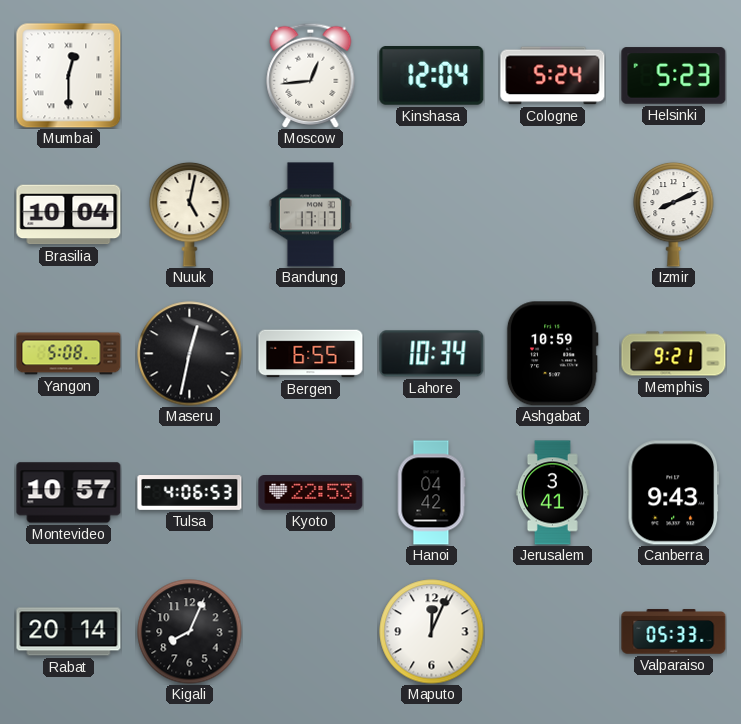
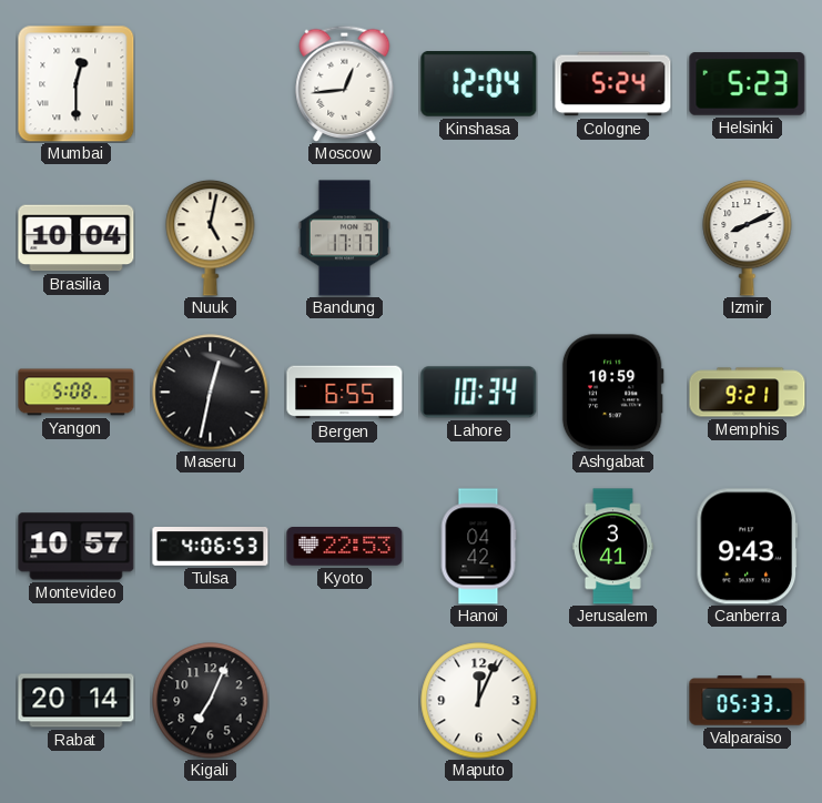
Kigali: 8:04 -> 7:04
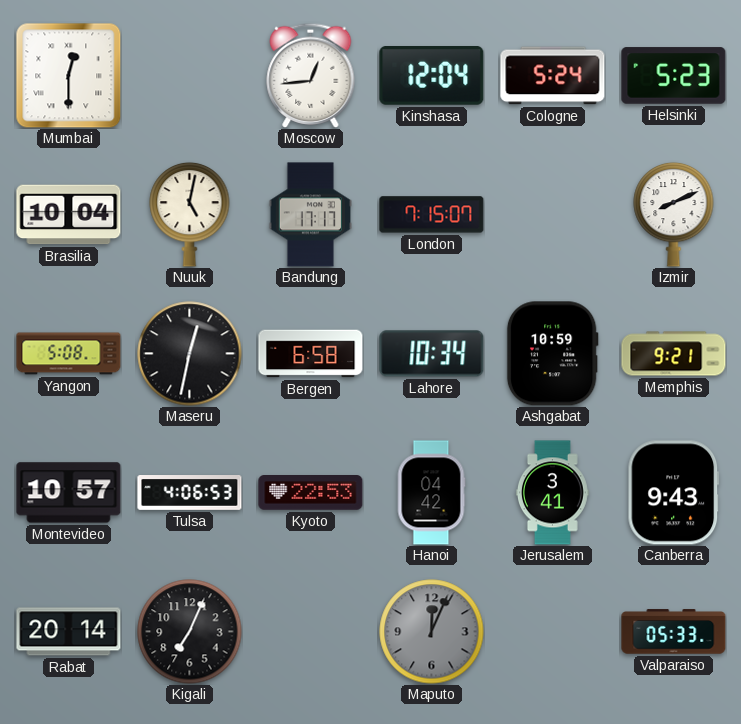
London: none -> 7:15
Bergen: 6:55 -> 6:58
Maputo dial: white -> grey
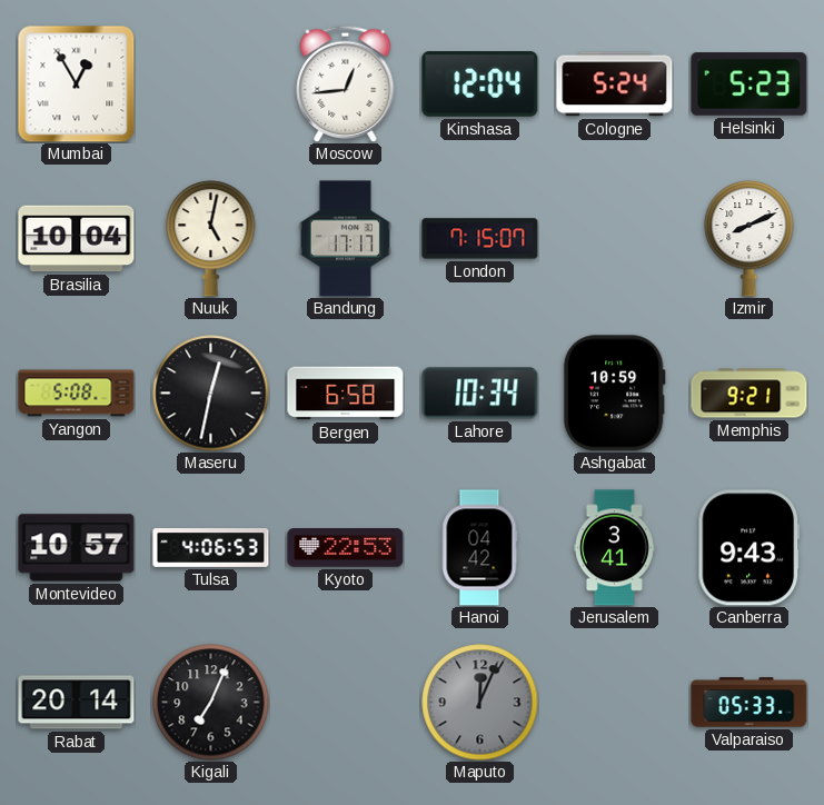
Mumbai: 12:30 -> 12:55
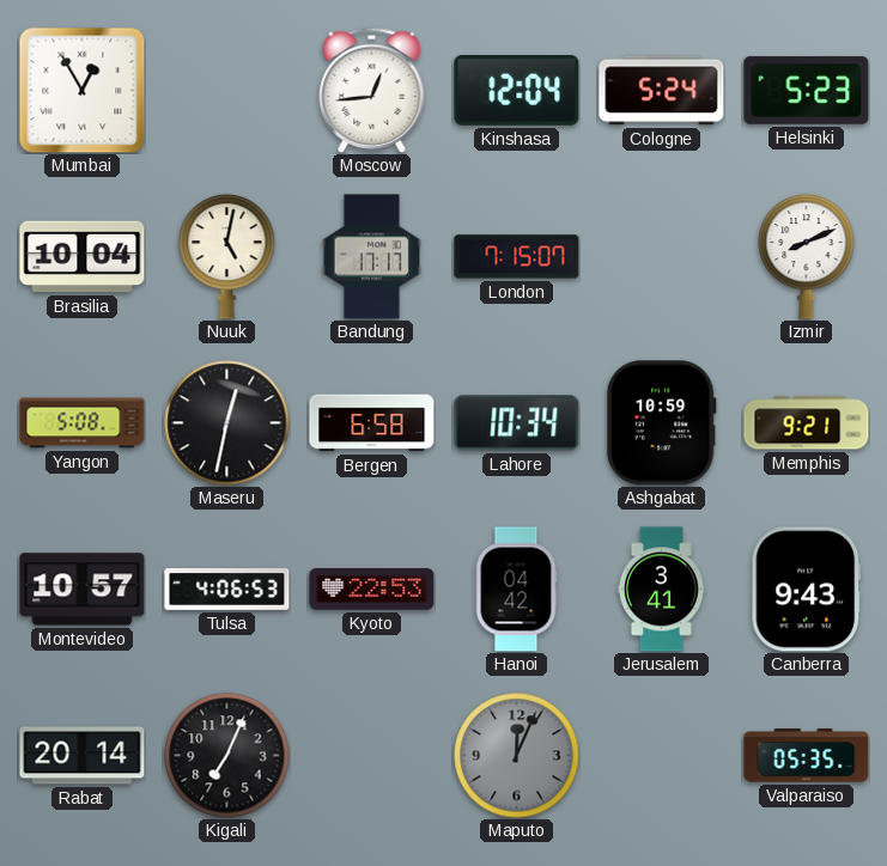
Valparaiso: 05:33 -> 05:35
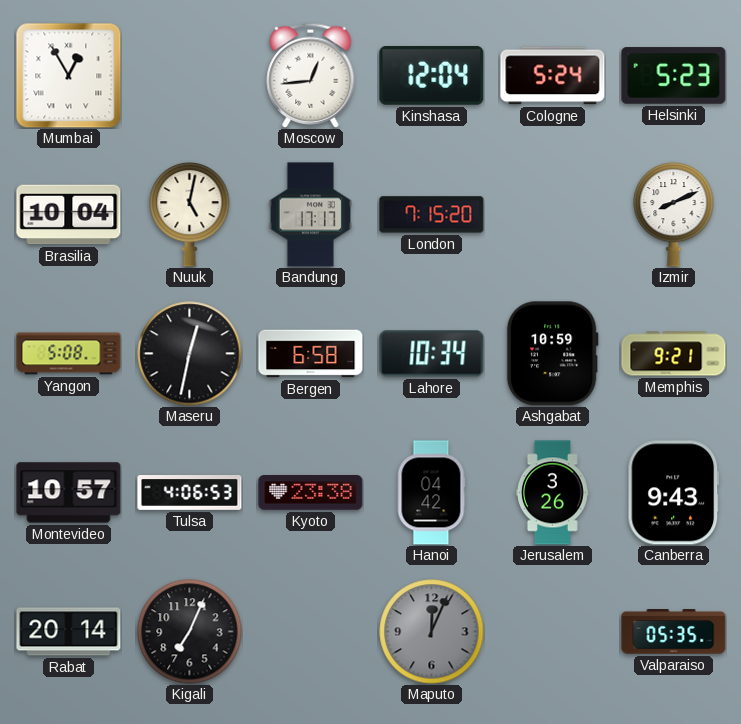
London: 7:15:07 -> 7:15:20
Kyoto: 22:53 -> 23:38
Jerusalem: 3:41 -> 3:26
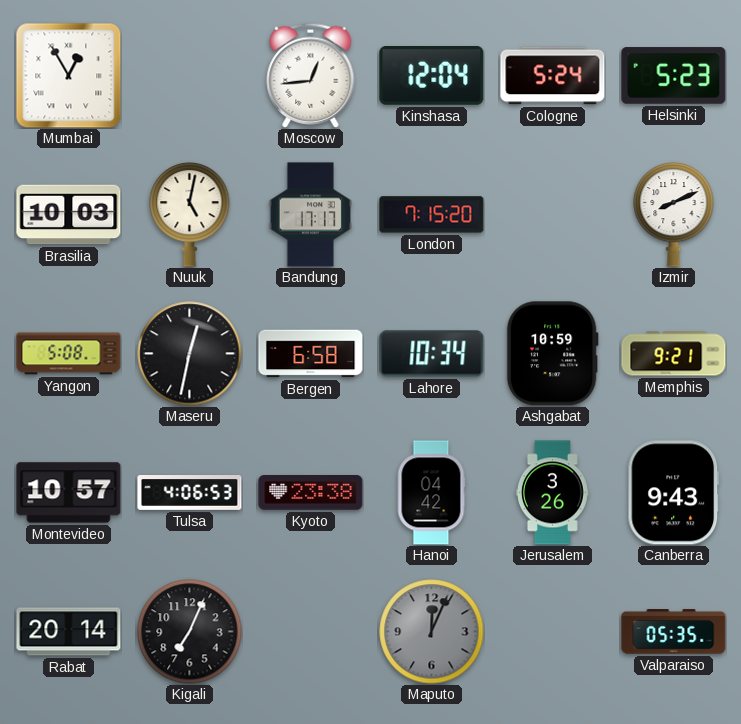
Brasilia: 10:04 -> 10:03
